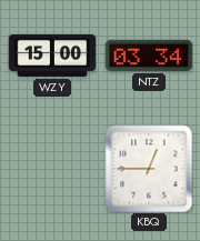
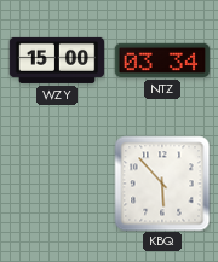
KBQ: 12:45 -> 5:53
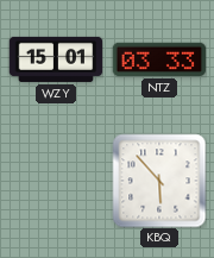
WZY: 15:00 -> 15:01
NTZ: 03:34 -> 03:33
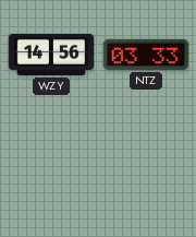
WZY: 15:01 -> 14:56
KBQ: 5:53 -> none
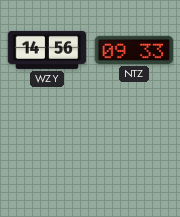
NTZ: 03:33 -> 09:33
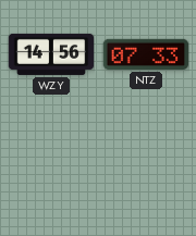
NTZ: 09:33 -> 07:33
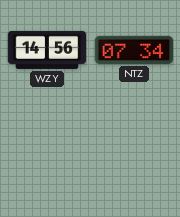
NTZ: 07:33 -> 07:34
